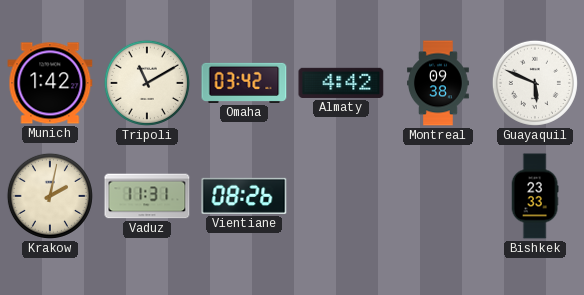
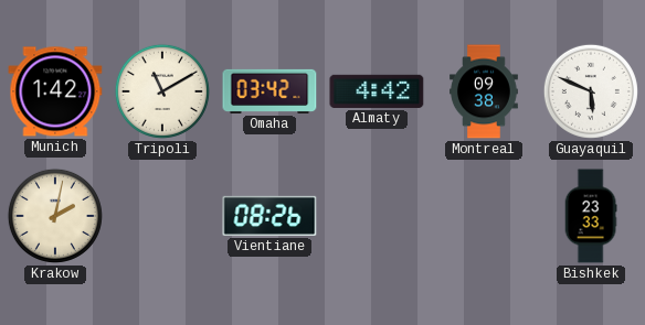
Vaduz: 11:31 -> none
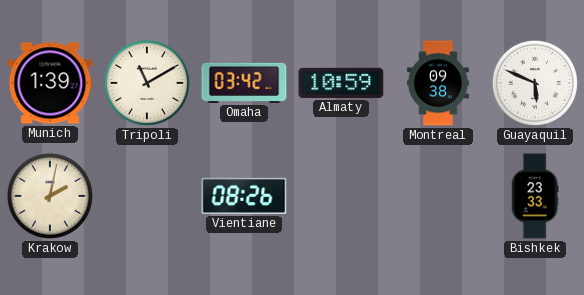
Munich: 1:42 -> 1:39
Almaty: 4:42 -> 10:59
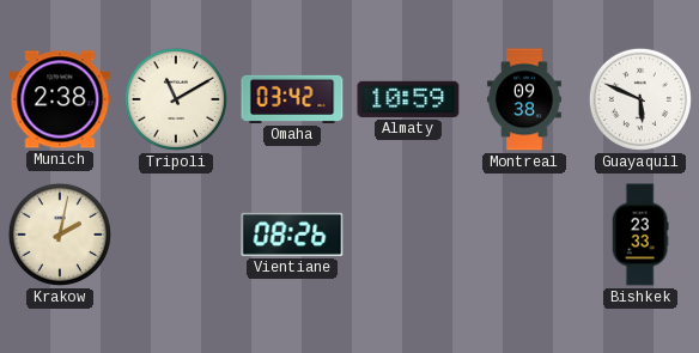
Munich: 1:39 -> 2:38
